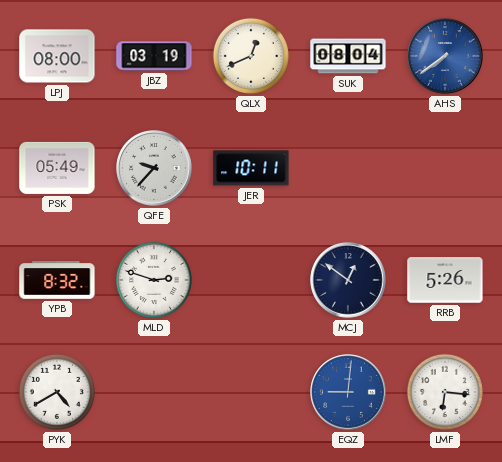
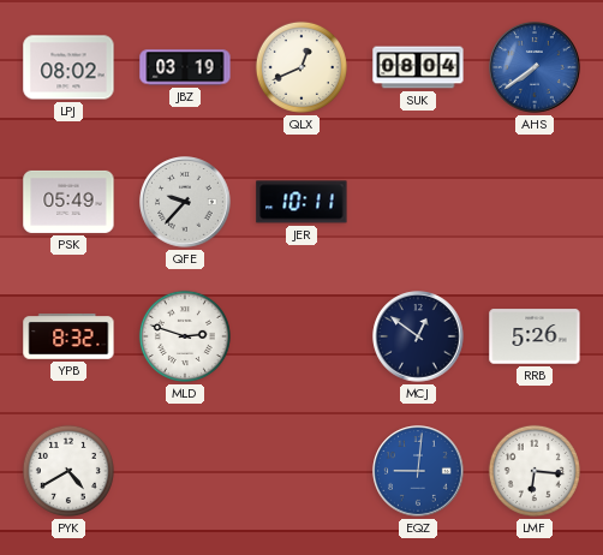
LPJ: 08:00 -> 08:02
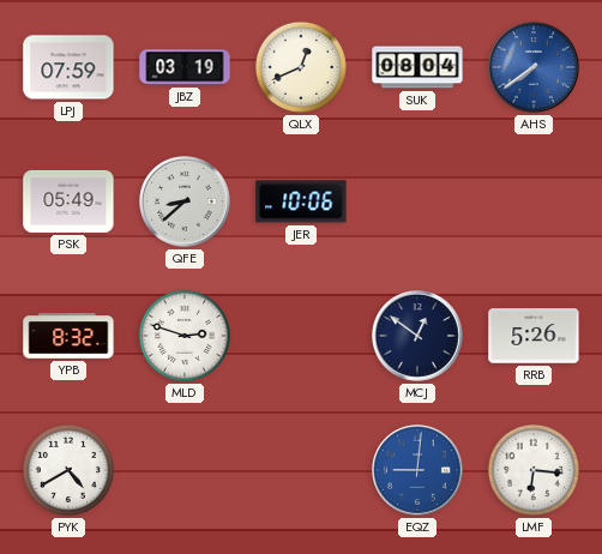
LPJ: 08:02 -> 07:59
QFE: 9:37 -> 8:38
JER: 10:11 -> 10:06
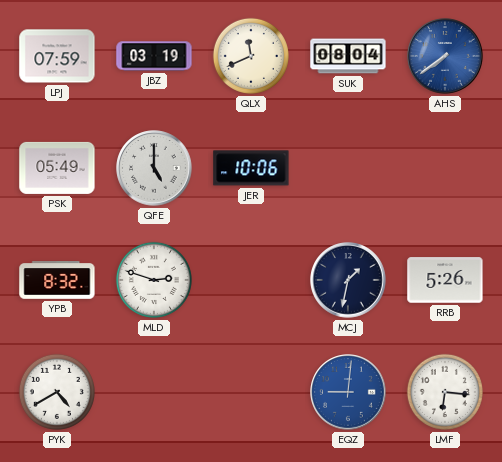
QLX: 12:41 -> 11:41
QFE: 8:38 -> 5:00
MCJ: 12:51 -> 1:32
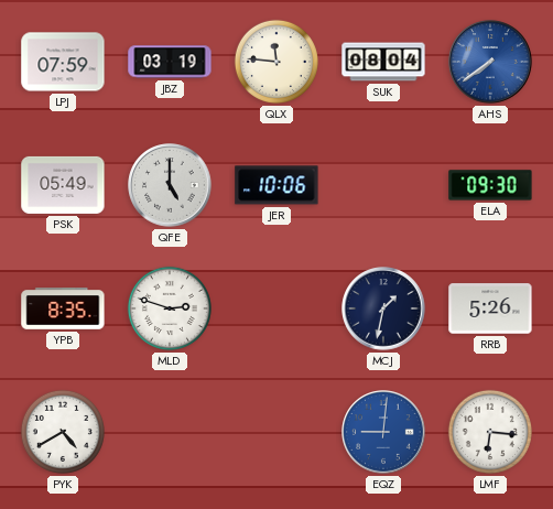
QLX: 11:41 -> 11:46
ELA: none -> 09:30
YPB: 8:32 -> 8:35
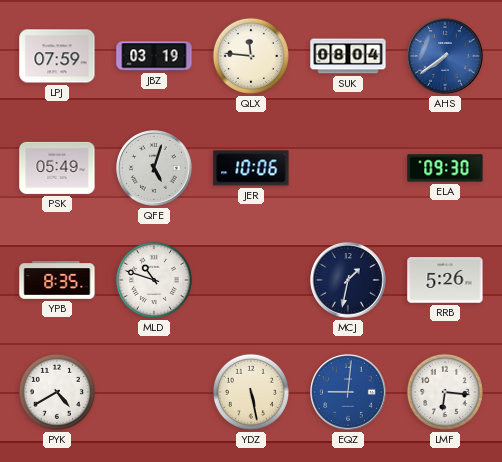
QFE: 5:00 -> 5:03
MLD: 2:48 -> 10:48
YDZ: none -> 5:28
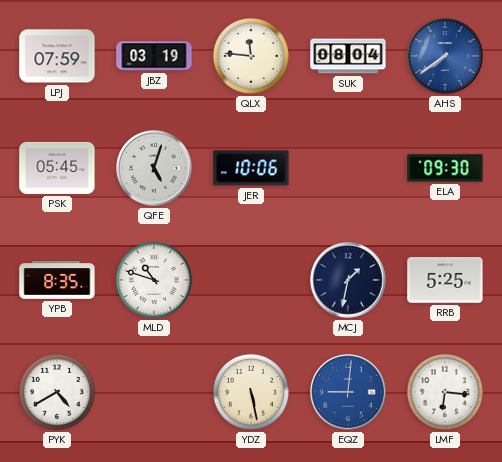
PSK: 05:49 -> 05:45
RRB: 5:26 -> 5:25
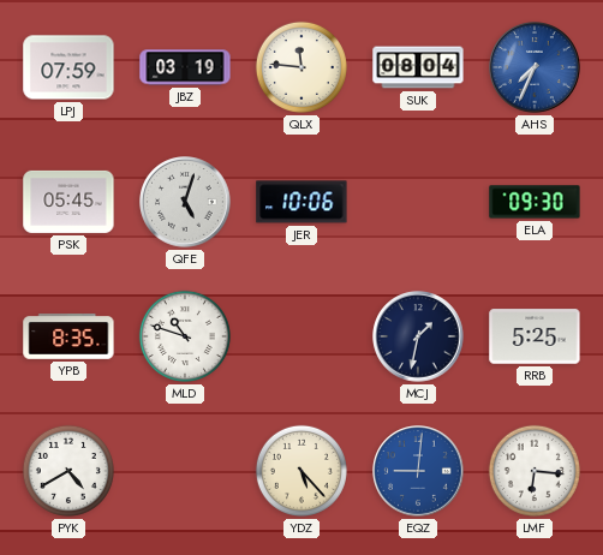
AHS: 7:39 -> 7:34
YDZ: 5:28 -> 5:23
